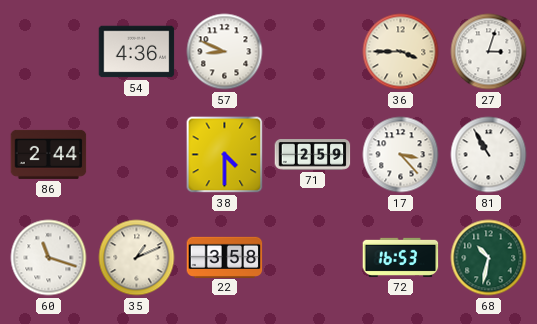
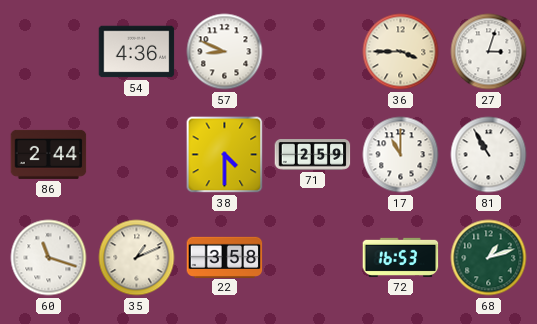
17: 3:23 -> 11:00
68: 10:32 -> 1:12
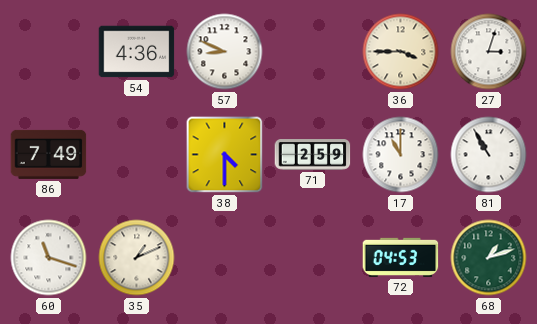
86: 2:44 -> 7:49
22: 3:58 -> none
72: 16:53 -> 04:53
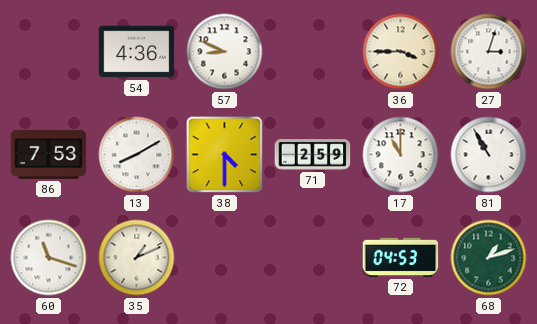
86: 7:49 -> 7:53
13: none -> 8:10
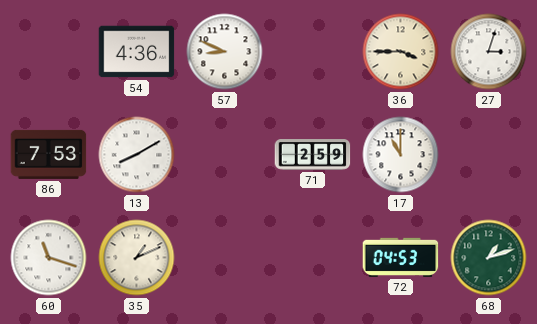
38: 4:30 -> none
81: 10:55 -> none
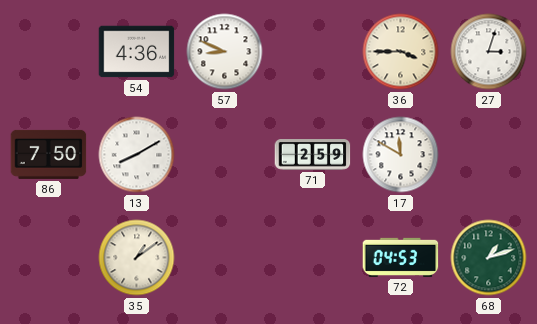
86: 7:53 -> 7:50
17: 11:00 -> 11:50
60: 11:18 -> none
35: 1:11 -> 1:09
